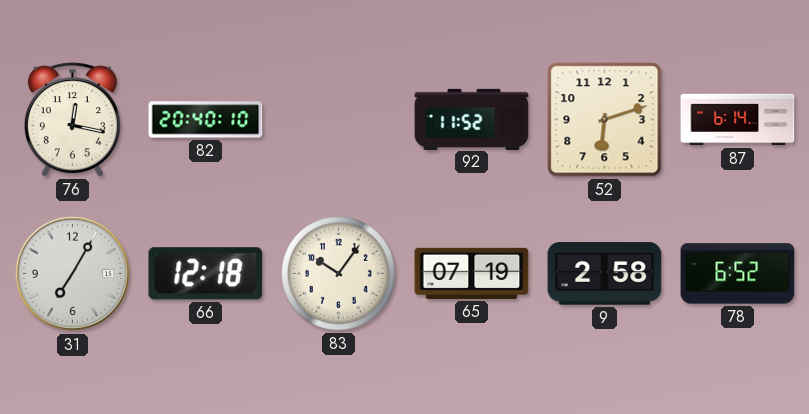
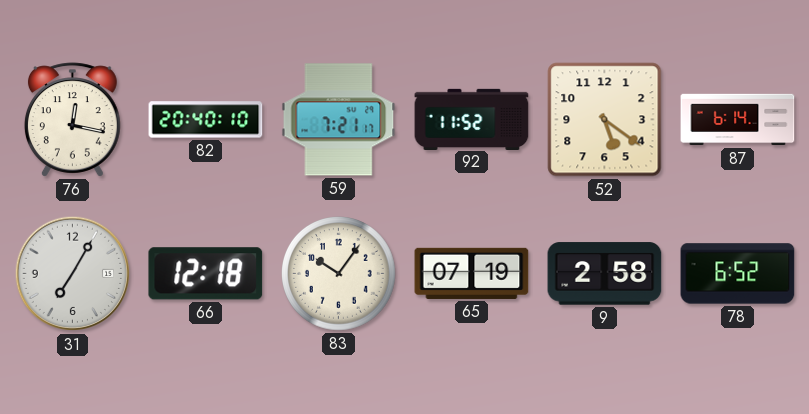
59: none -> 7:21
52: 6:12 -> 5:21
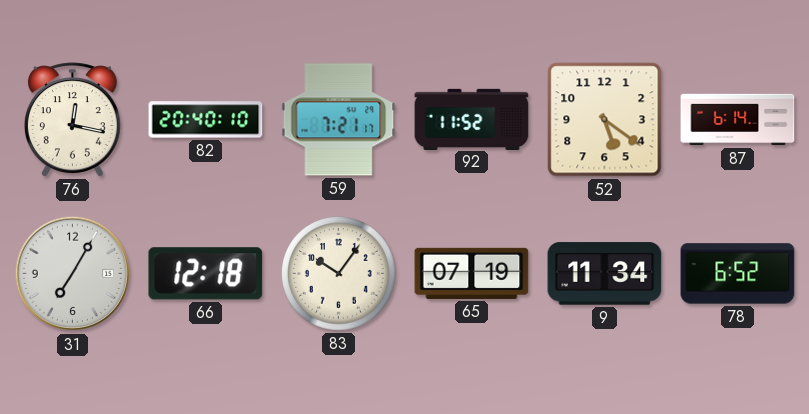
9: 2:58 -> 11:34
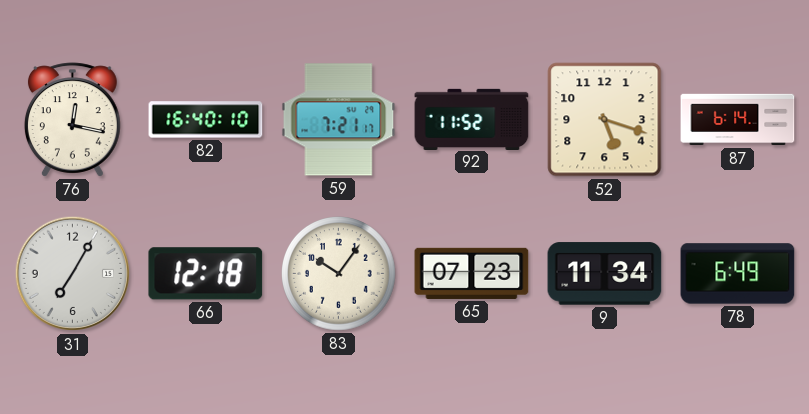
82: 20:40 -> 16:40
52: 5:21 -> 5:18
65: 07:19 -> 07:23
78: 6:52 -> 6:49
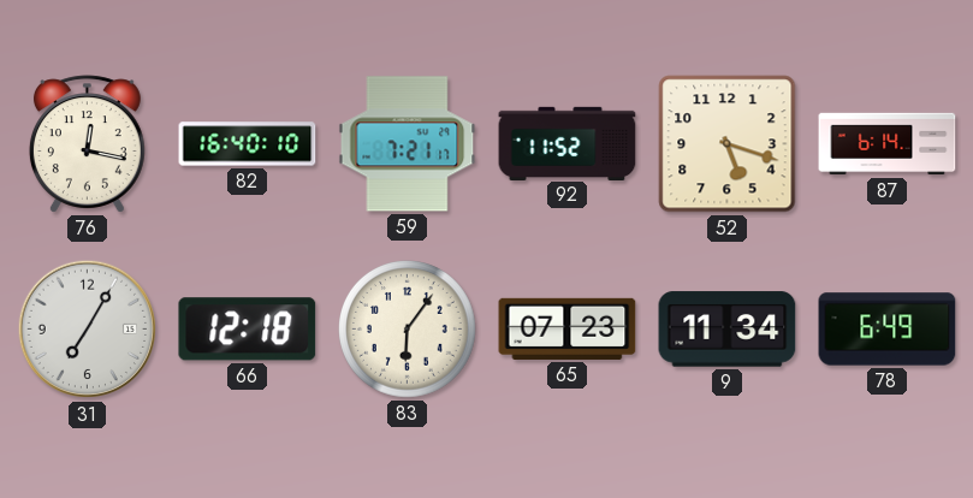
83: 10:06 -> 6:06
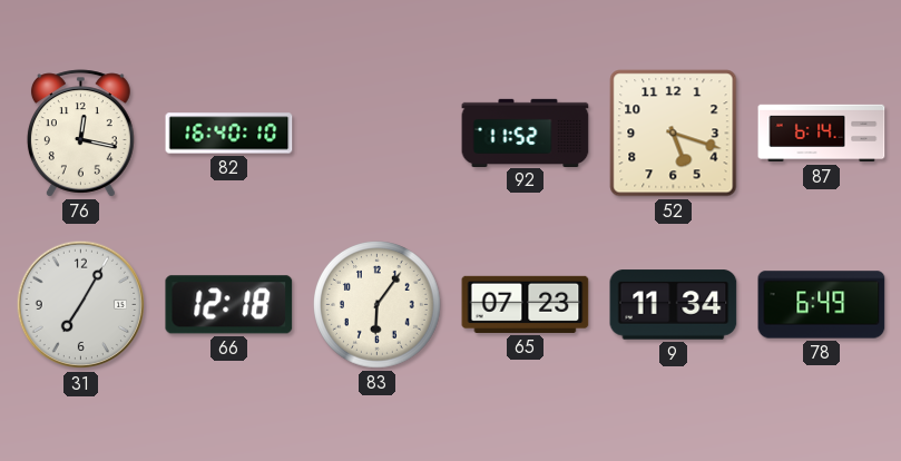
59: 7:21 -> none
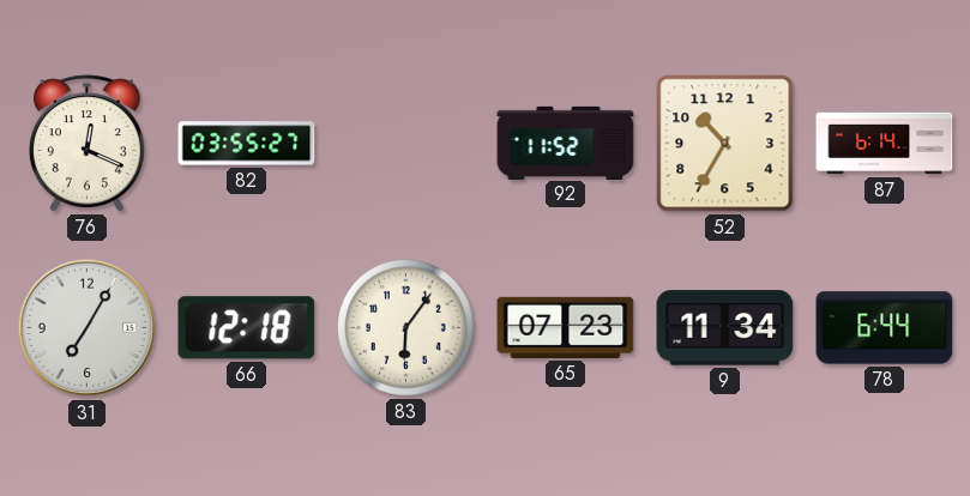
76: 12:17 -> 12:19
82: 16:40 -> 03:55
52: 5:18 -> 10:35
78: 6:49 -> 6:44
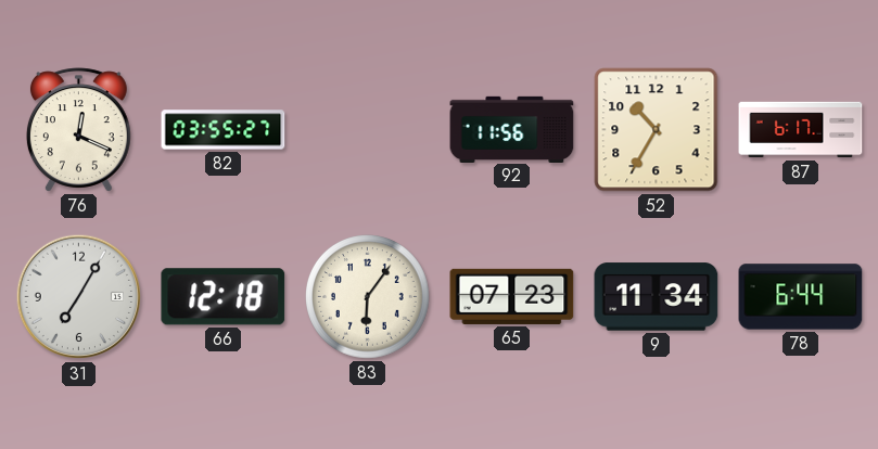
92: 11:52 -> 11:56
87: 6:14 -> 6:17
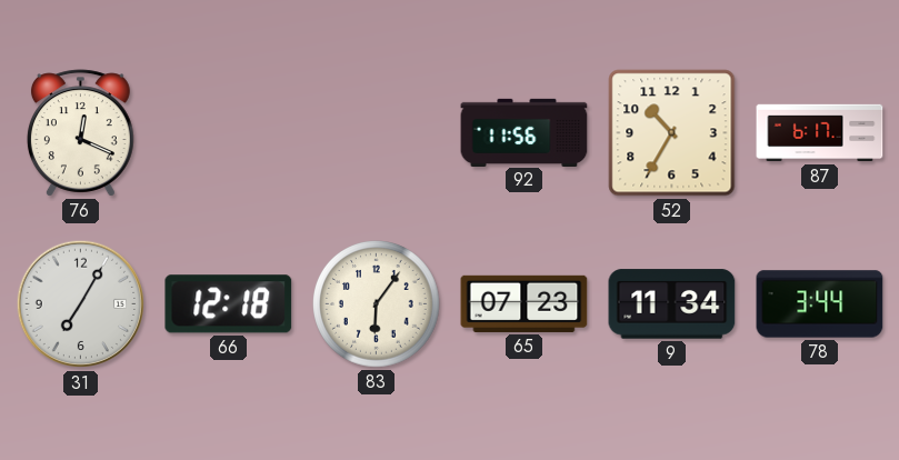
82: 03:55 -> none
78: 6:44 -> 3:44
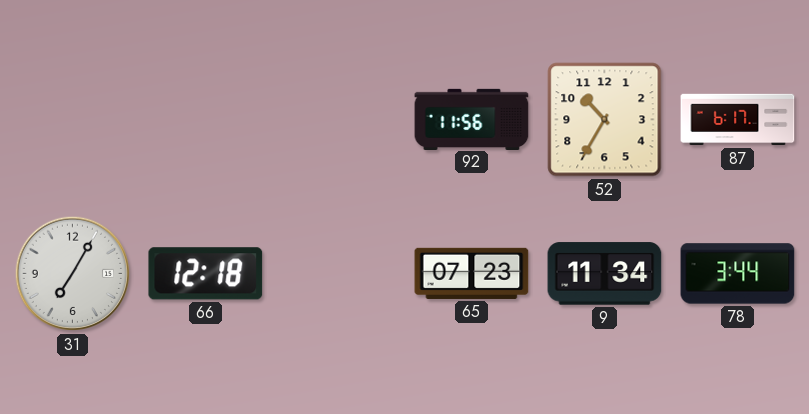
76: 12:19 -> none
83: 6:06 -> none
